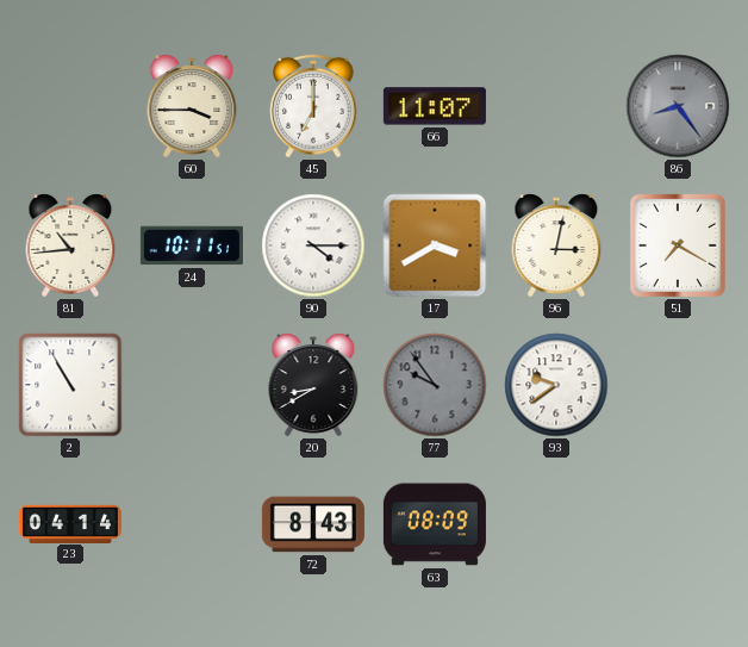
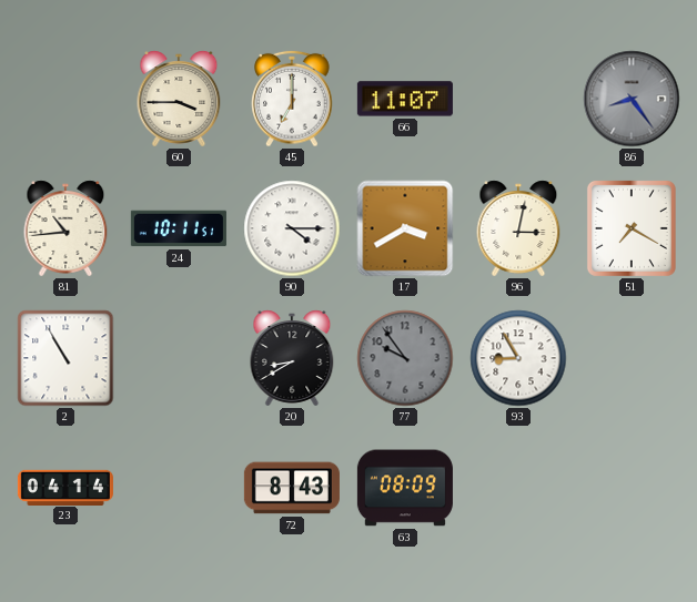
93: 9:39 -> 8:55
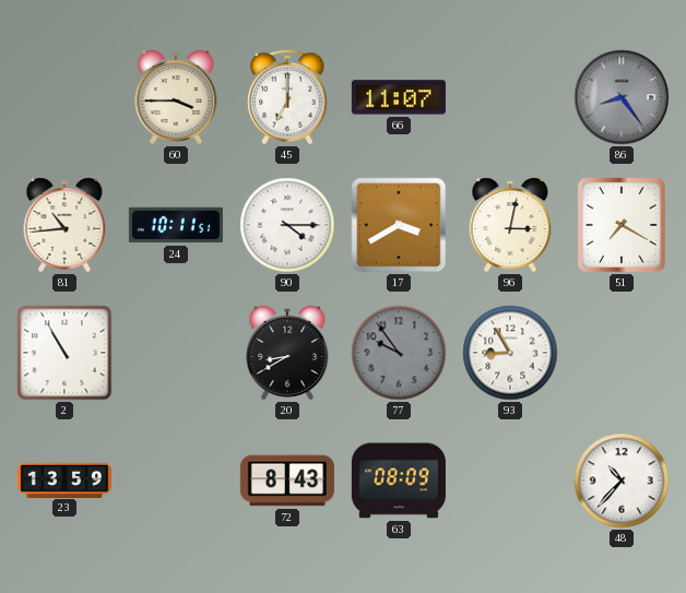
23: 04:14 -> 13:59
48: none -> 10:37
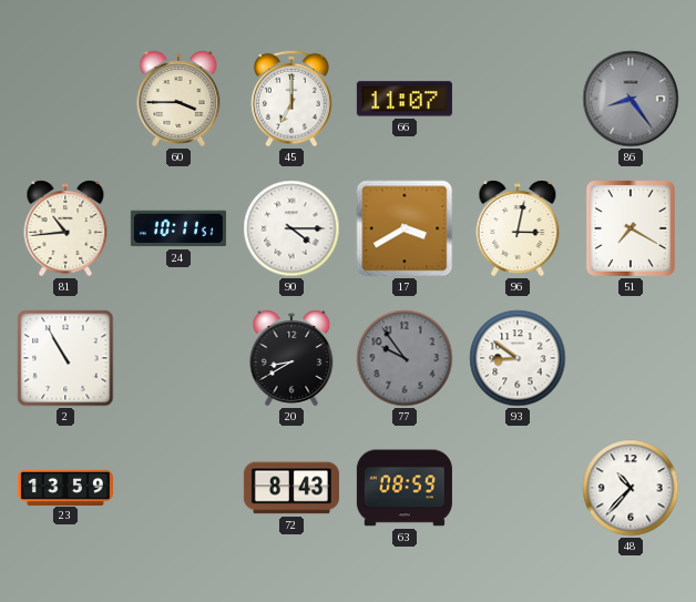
93: 8:55 -> 8:51
63: 08:09 -> 08:59
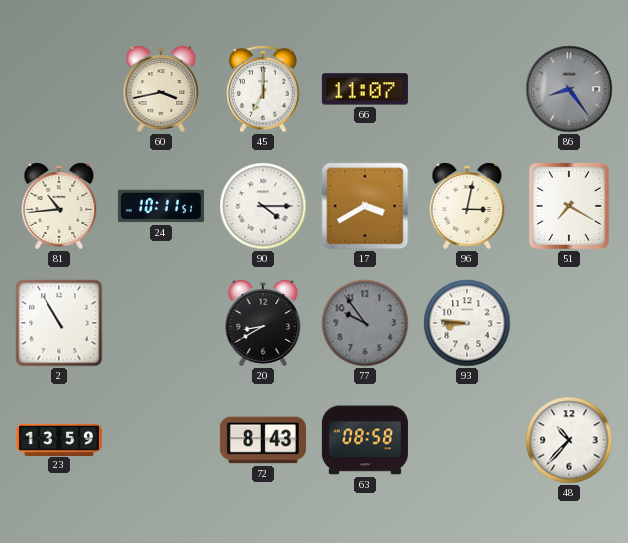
60: 3:45 -> 3:43
93: 8:51 -> 8:46
63: 08:59 -> 08:58
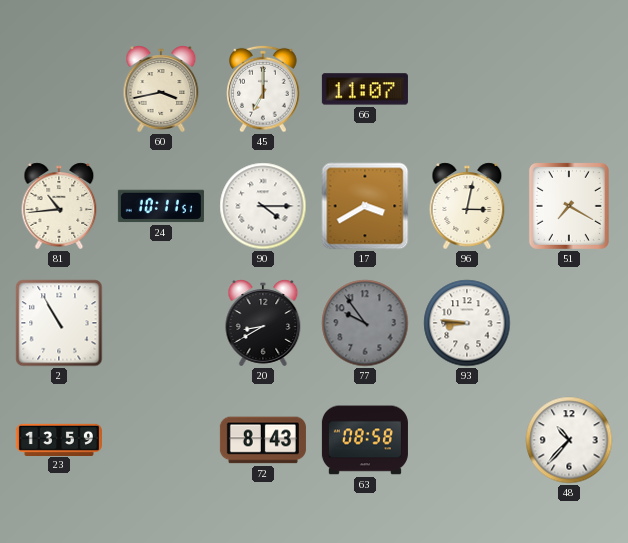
86: 8:24 -> none
